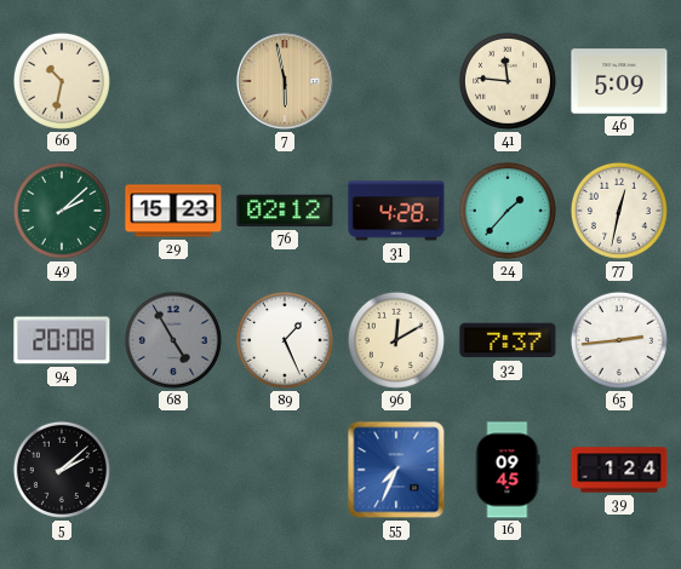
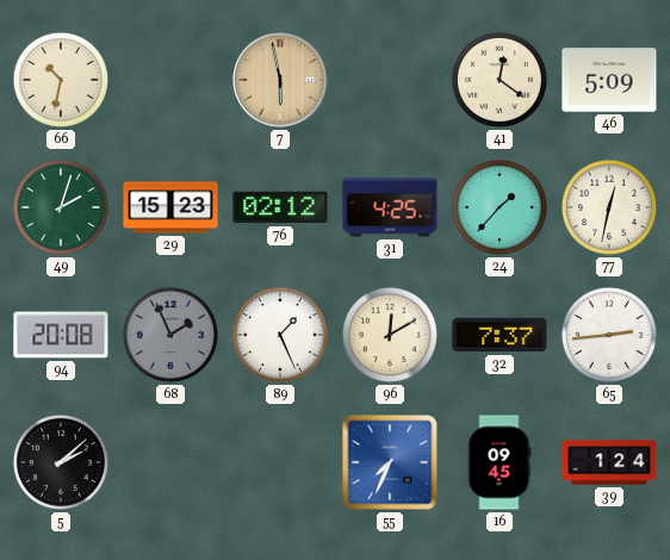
41: 11:46 -> 12:21
49: 2:08 -> 2:03
31: 4:28 -> 4:25
68: 4:55 -> 1:56
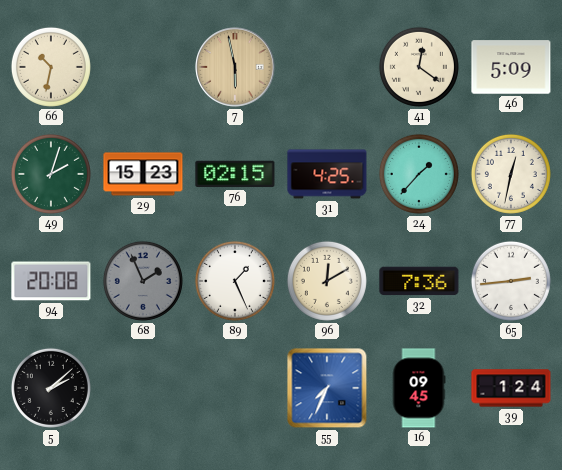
76: 02:12 -> 02:15
32: 7:37 -> 7:36
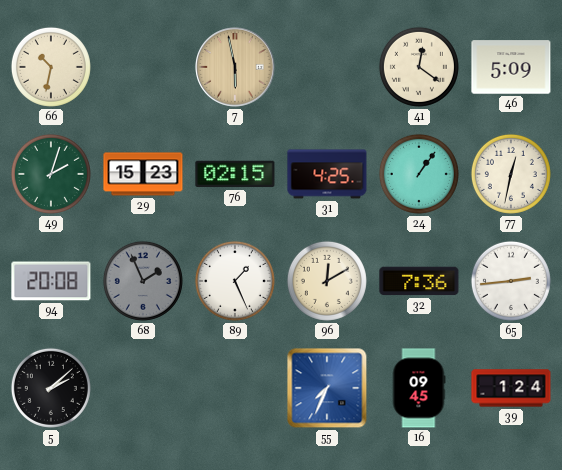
24: 1:37 -> 1:06
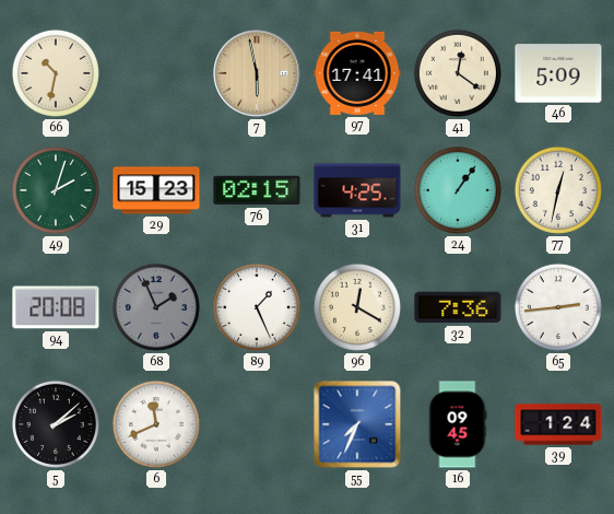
97: none -> 17:41
96: 12:10 -> 12:20
6: none -> 11:41
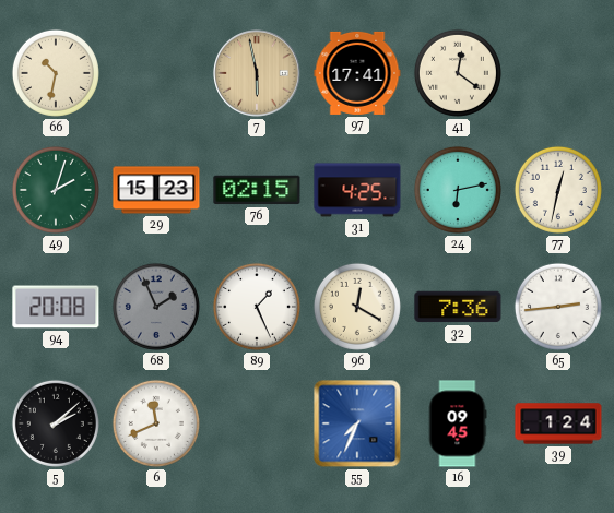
46: 5:09 -> none
24: 1:06 -> 6:13
